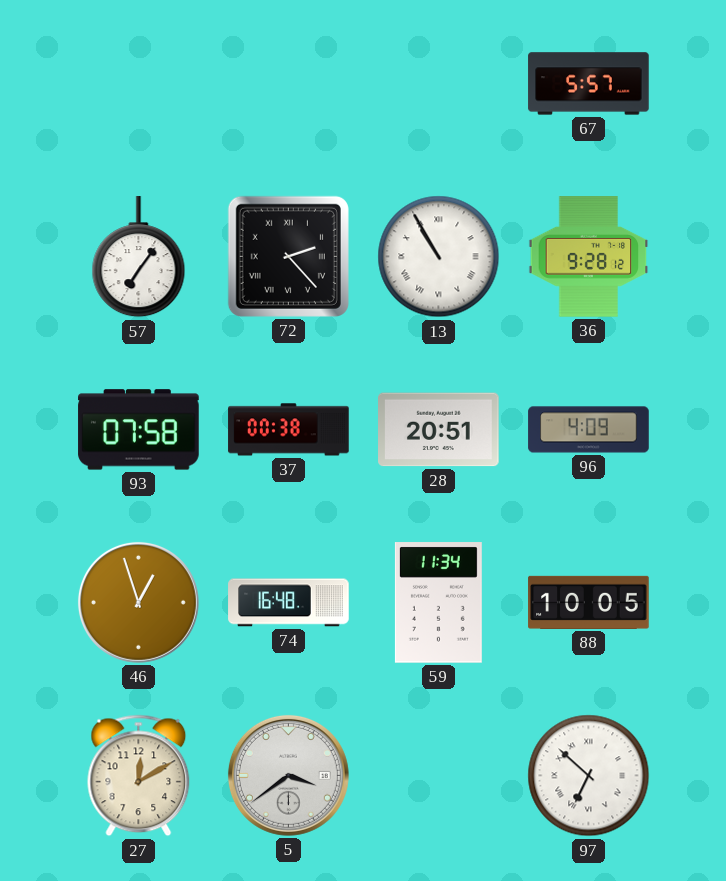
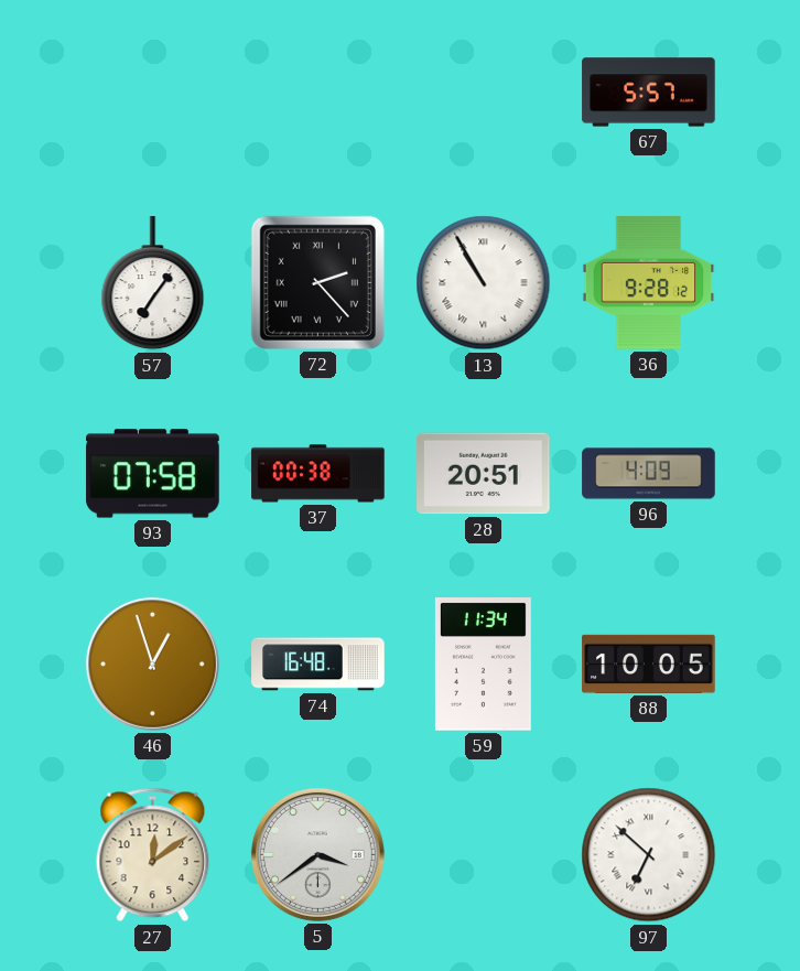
27: 12:10 -> 12:09
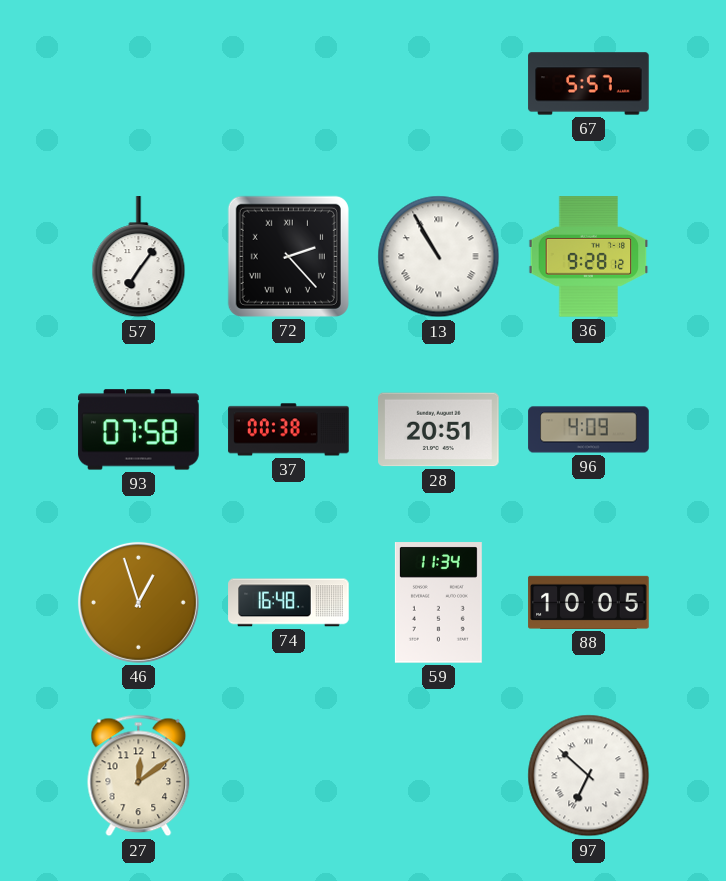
5: 3:39 -> none
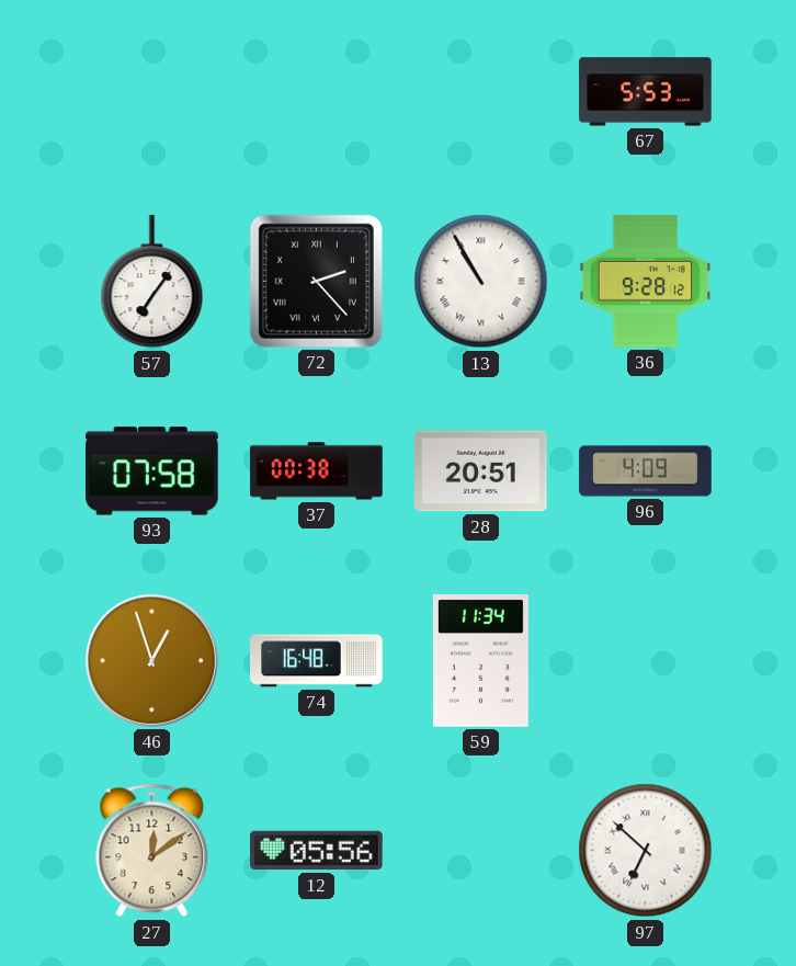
67: 5:57 -> 5:53
88: 10:05 -> none
12: none -> 05:56
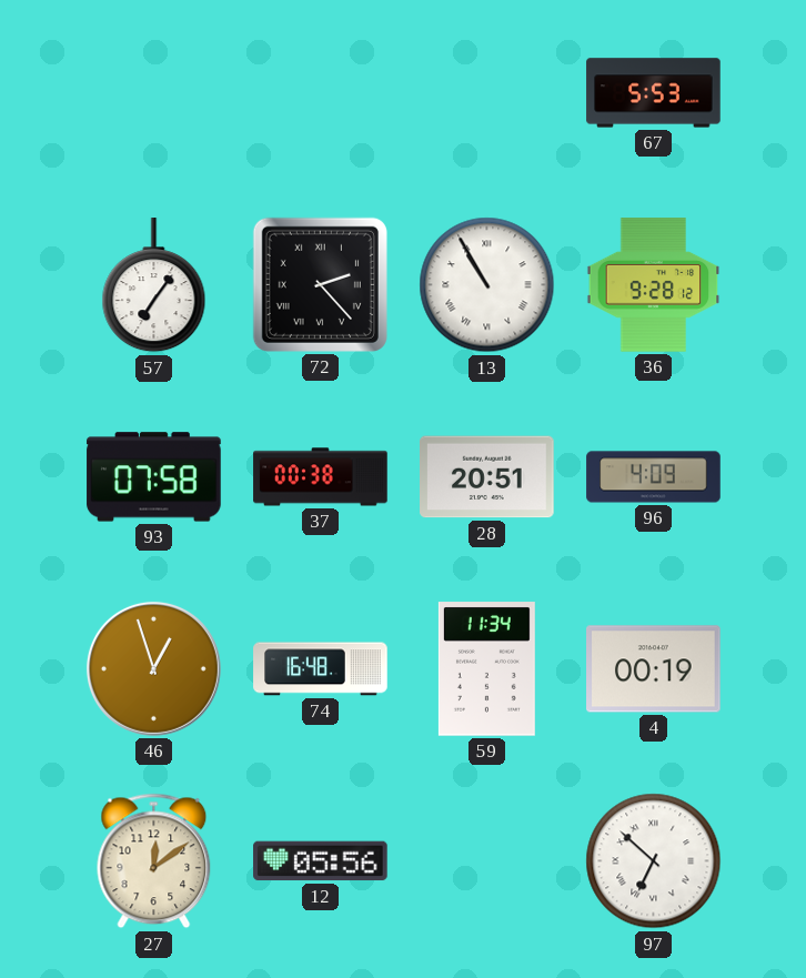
4: none -> 00:19
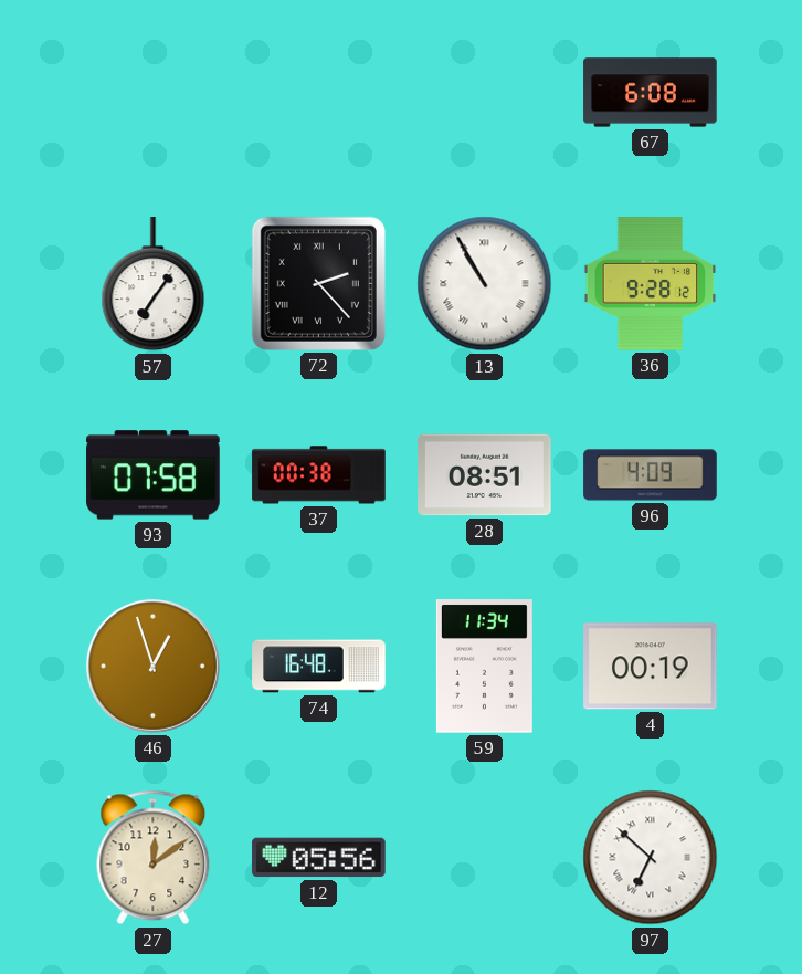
67: 5:53 -> 6:08
28: 20:51 -> 08:51
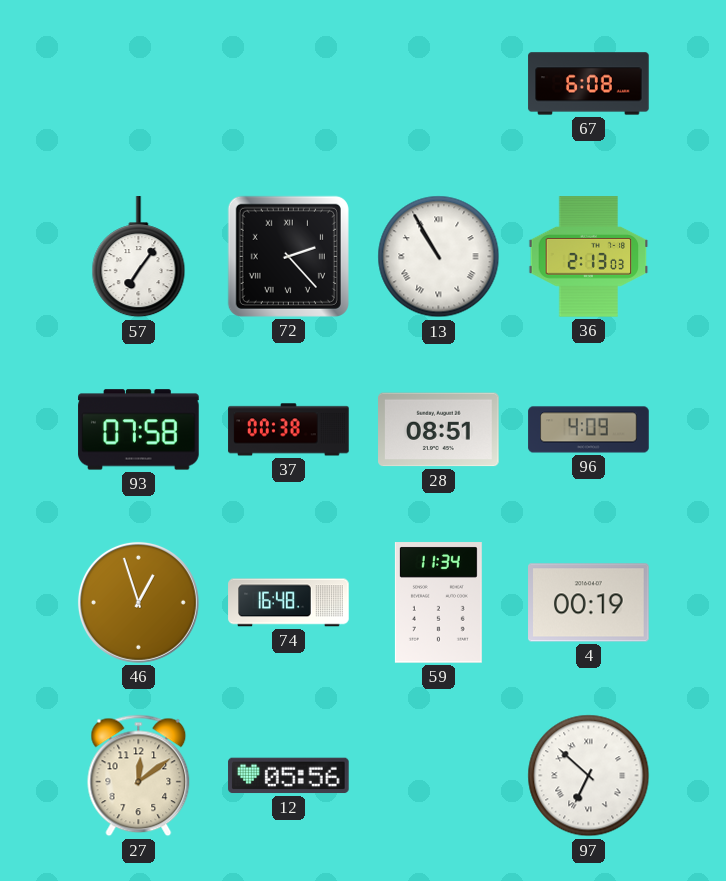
36: 9:28 -> 2:13
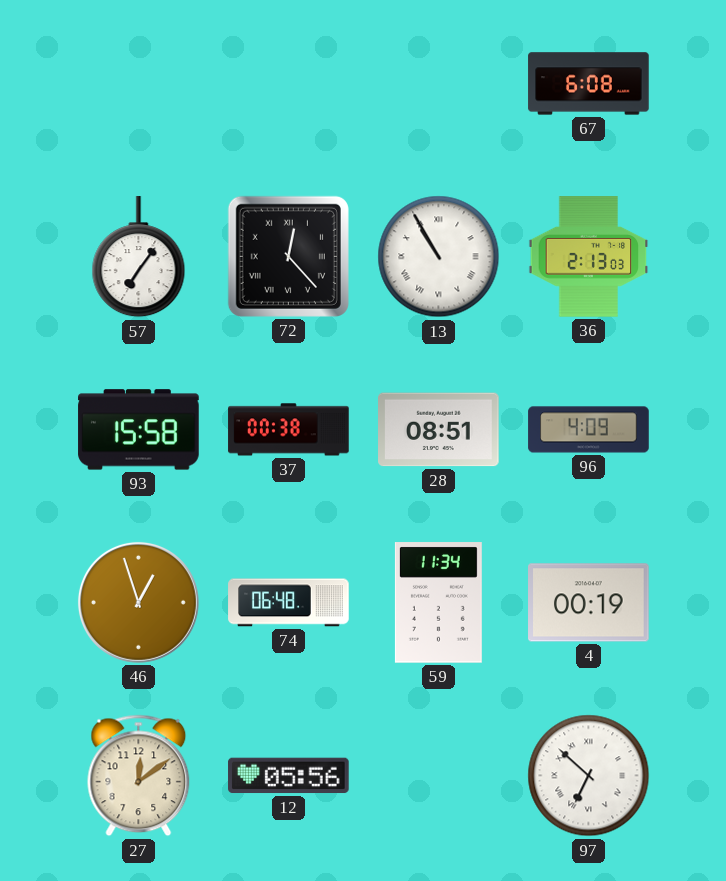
72: 2:23 -> 12:23
93: 07:58 -> 15:58
74: 16:48 -> 06:48
